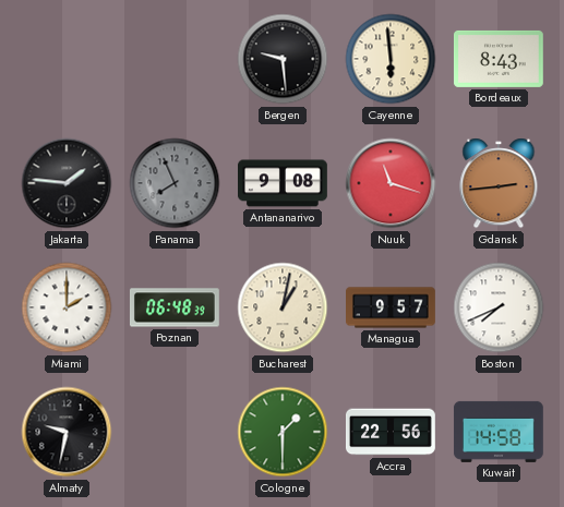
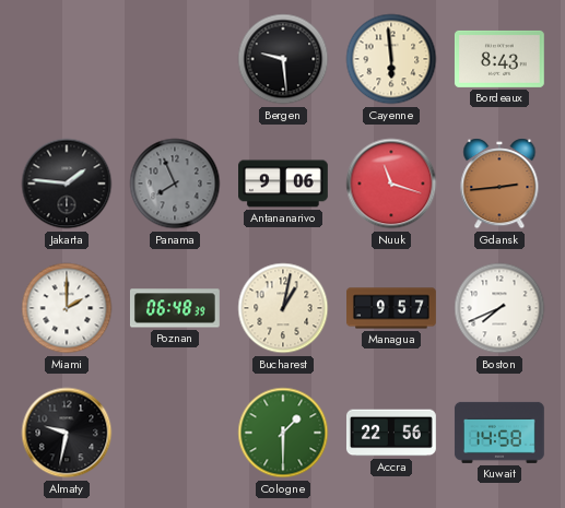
Antananarivo: 9:08 -> 9:06
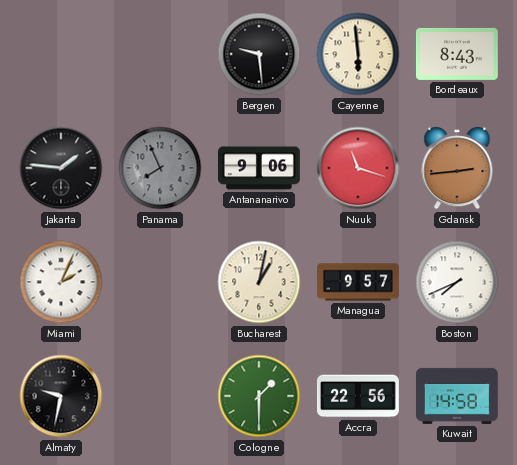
Miami: 2:00 -> 2:04
Poznan: 06:48 -> none
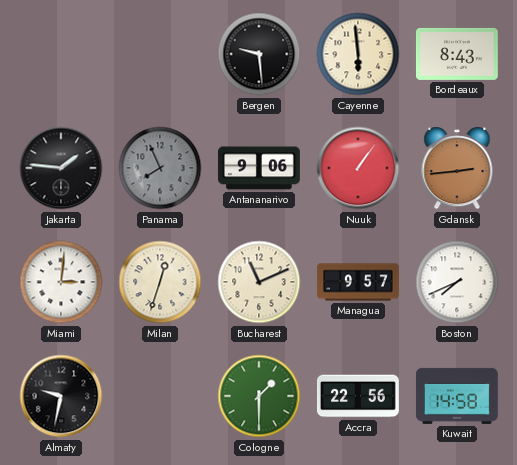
Nuuk: 11:18 -> 1:06
Miami: 2:04 -> 3:01
Milan: none -> 12:33
Bucharest: 1:02 -> 11:11
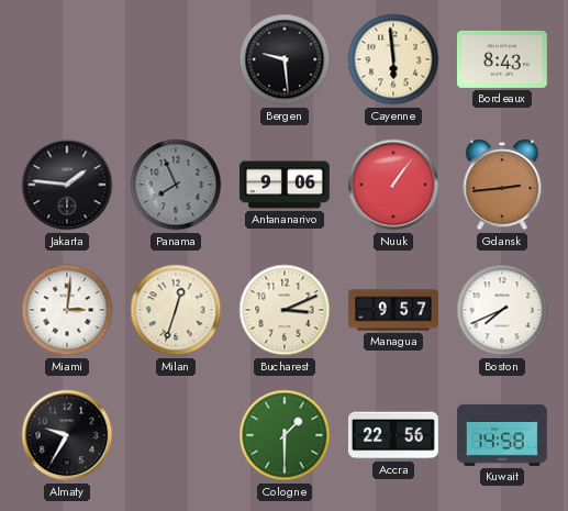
Bucharest: 11:11 -> 3:11
Almaty: 9:32 -> 9:35
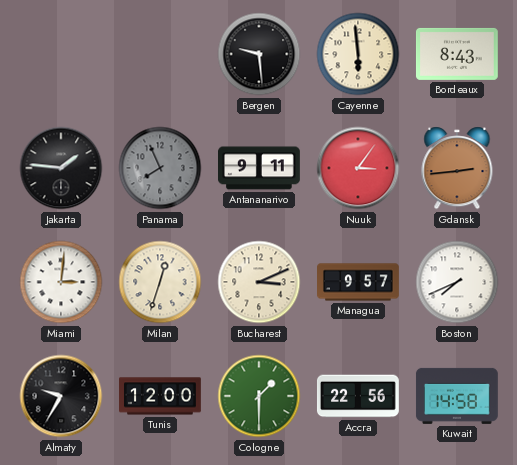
Antananarivo: 9:06 -> 9:11
Nuuk: 1:06 -> 3:06
Tunis: none -> 12:00
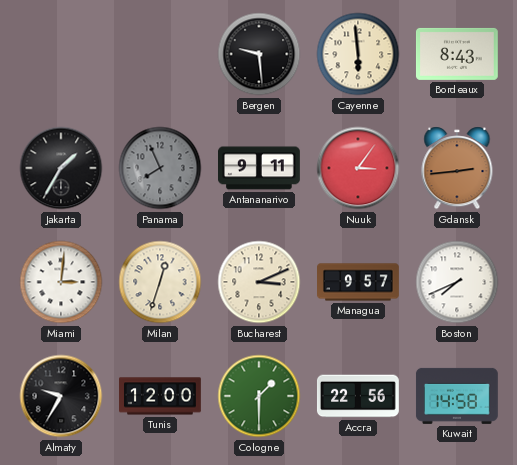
Jakarta: 1:46 -> 1:35
